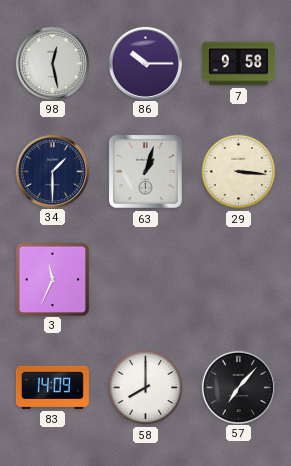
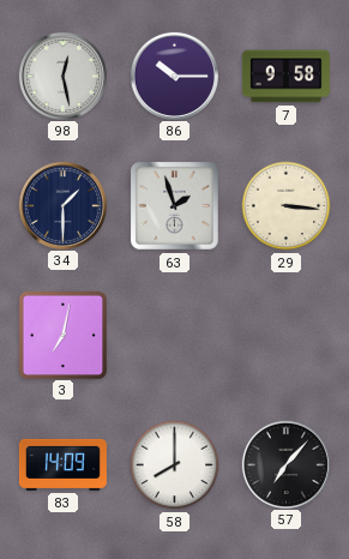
63: 1:03 -> 1:57
3: 11:34 -> 7:02
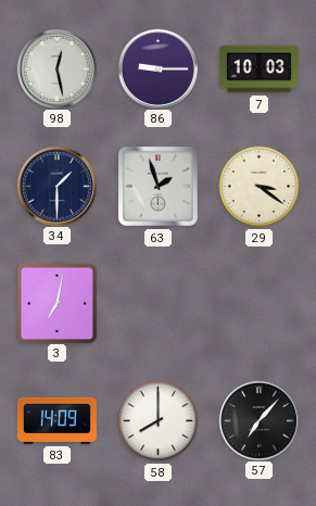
86: 10:15 -> 9:15
7: 9:58 -> 10:03
29: 3:16 -> 3:21
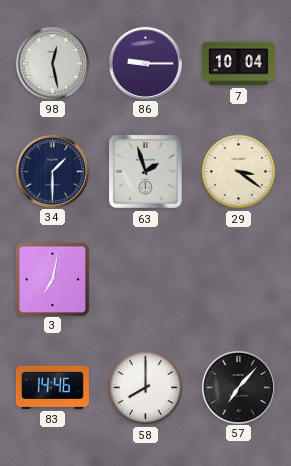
7: 10:03 -> 10:04
83: 14:09 -> 14:46
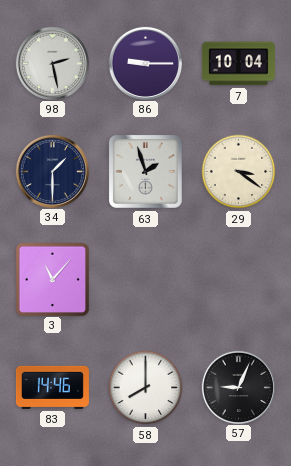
98: 12:28 -> 2:28
3: 7:02 -> 11:07
57: 7:07 -> 9:04
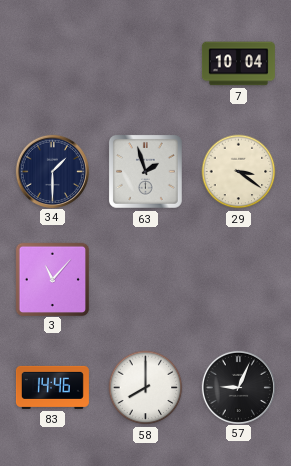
98: 2:28 -> none
86: 9:15 -> none
